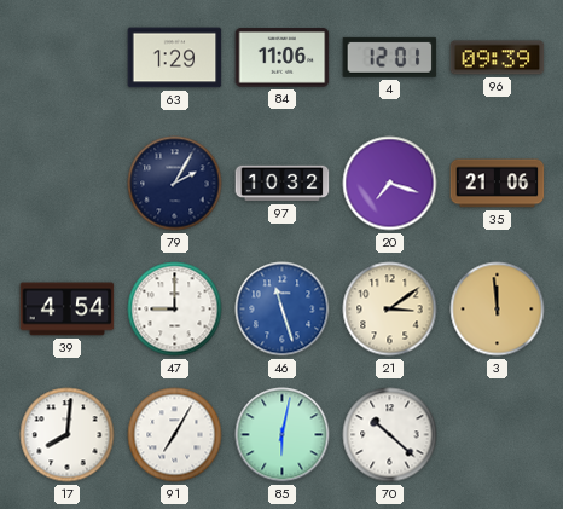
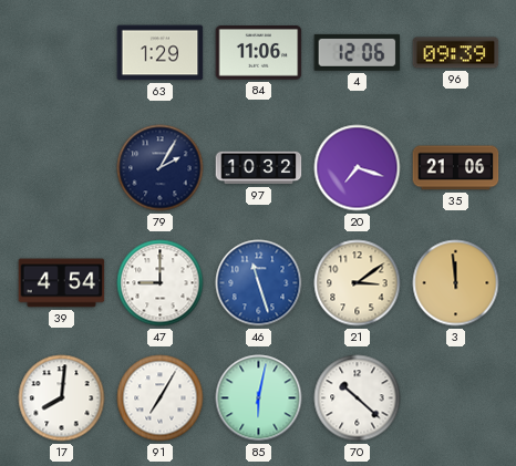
4: 12:01 -> 12:06
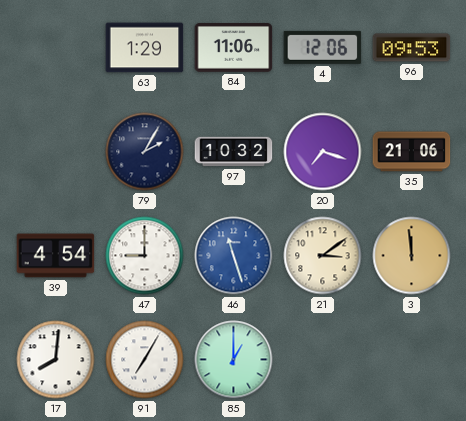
96: 09:39 -> 09:53
85: 6:02 -> 1:00
70: 10:22 -> none
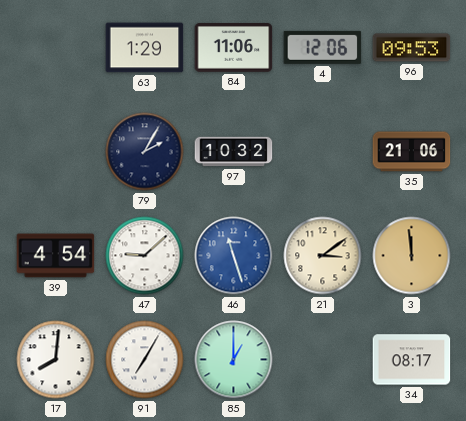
20: 7:18 -> none
47: 9:00 -> 9:08
34: none -> 08:17
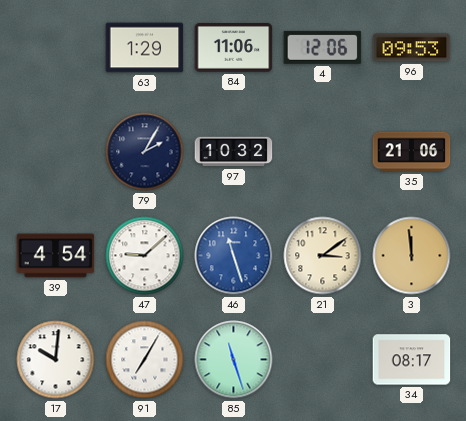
17: 8:01 -> 10:01
85: 1:00 -> 11:27
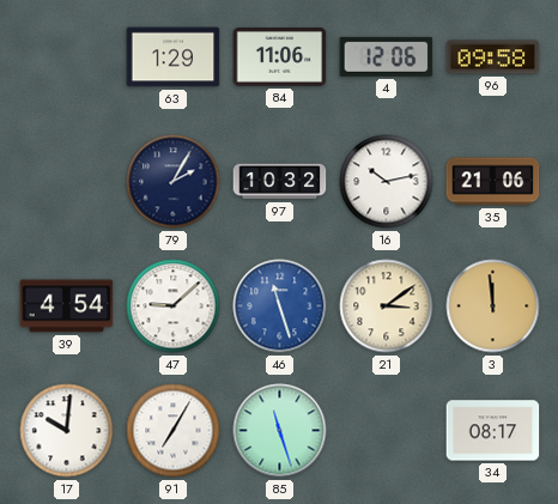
96: 09:53 -> 09:58
16: none -> 10:13
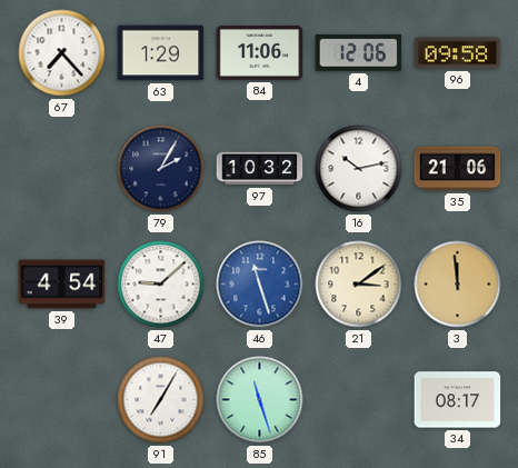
67: none -> 7:23
17: 10:01 -> none
